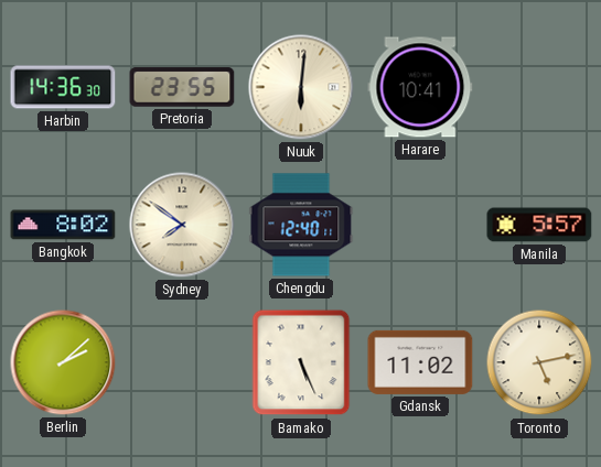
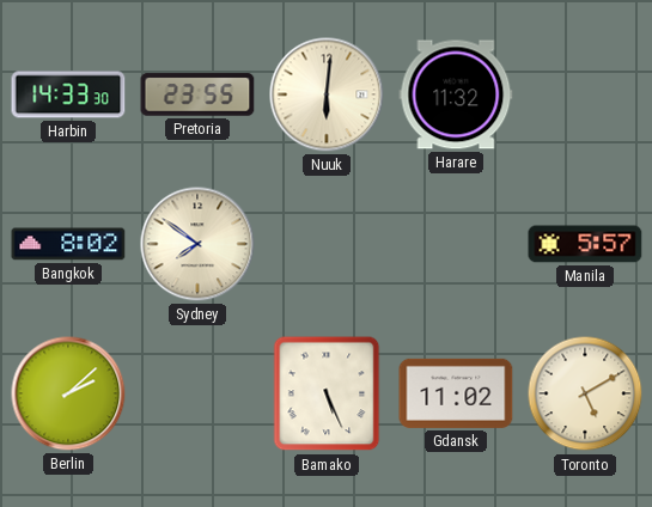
Harbin: 14:36 -> 14:33
Harare: 10:41 -> 11:32
Chengdu: 12:40 -> none
Toronto: 5:13 -> 5:10
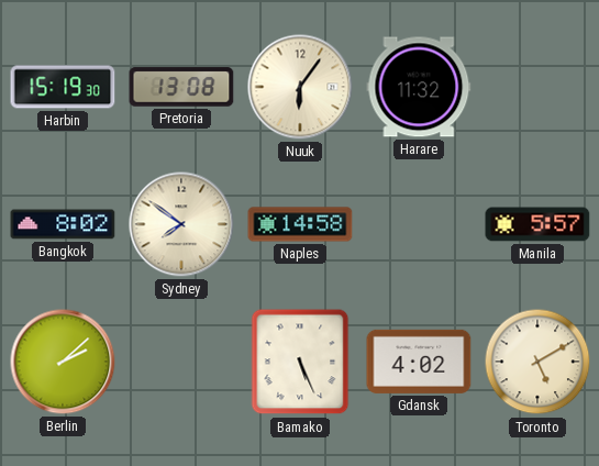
Harbin: 14:33 -> 15:19
Pretoria: 23:55 -> 13:08
Nuuk: 6:01 -> 6:06
Naples: none -> 14:58
Gdansk: 11:02 -> 4:02
